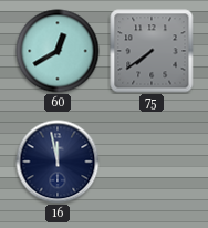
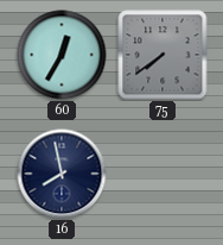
60: 12:40 -> 12:35
16: 11:58 -> 7:58
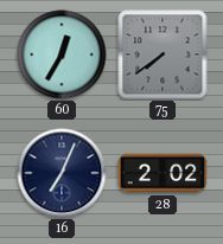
16: 7:58 -> 7:04
28: none -> 2:02
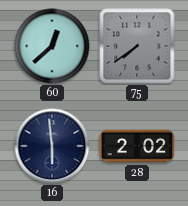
60: 12:35 -> 12:38
16: 7:04 -> 5:59
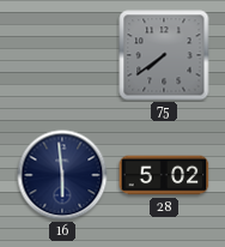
60: 12:38 -> none
28: 2:02 -> 5:02
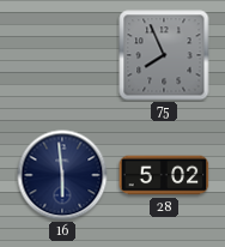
75: 7:39 -> 7:56
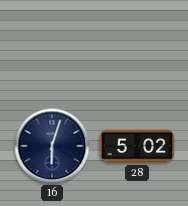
75: 7:56 -> none
16: 5:59 -> 6:03
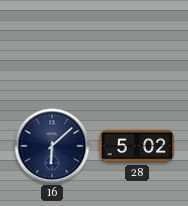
16: 6:03 -> 6:08
